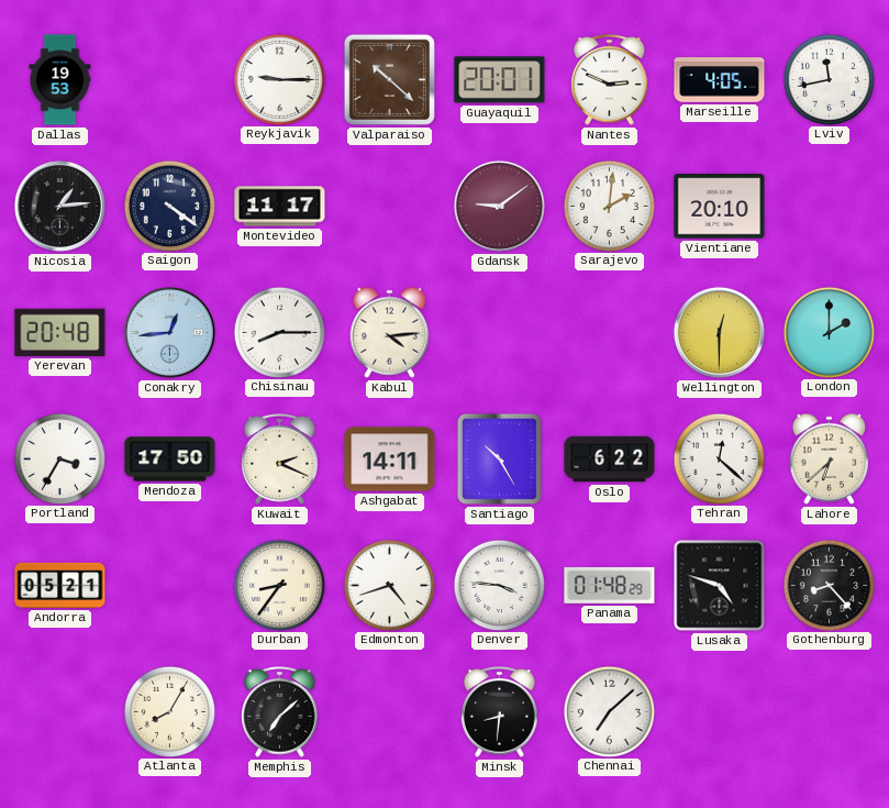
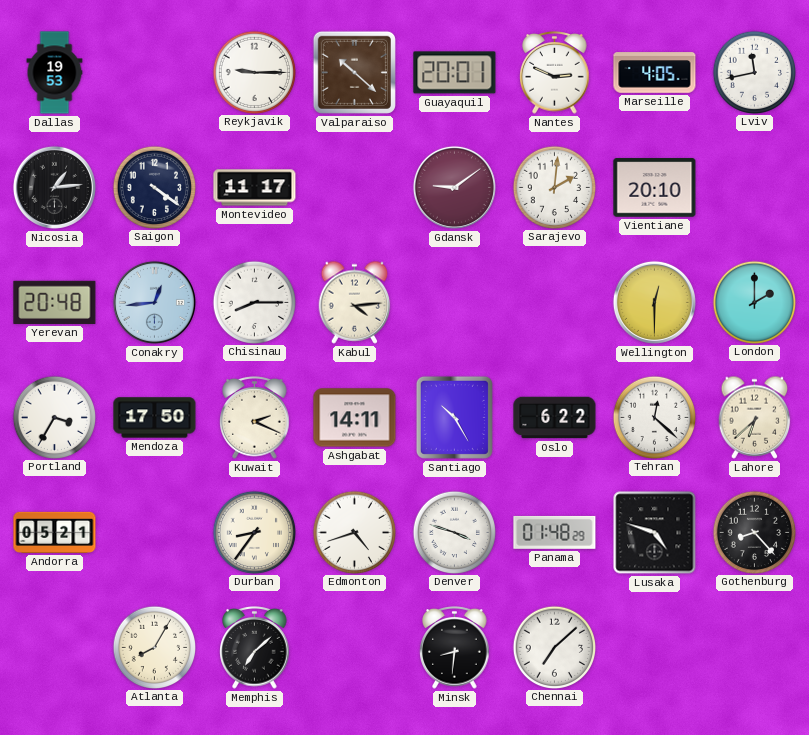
Denver: 3:46 -> 3:48
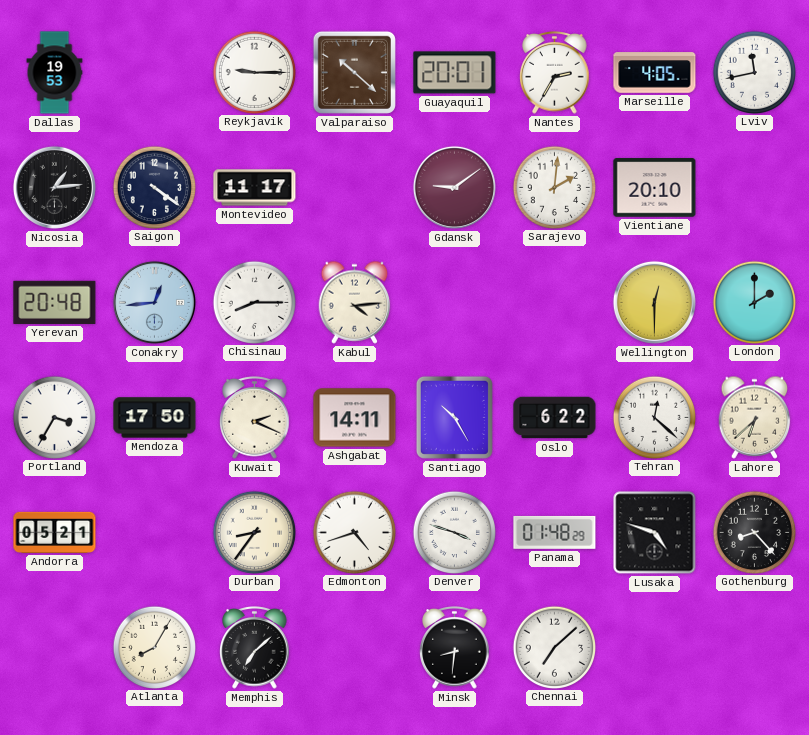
Nantes: 2:49 -> 2:35
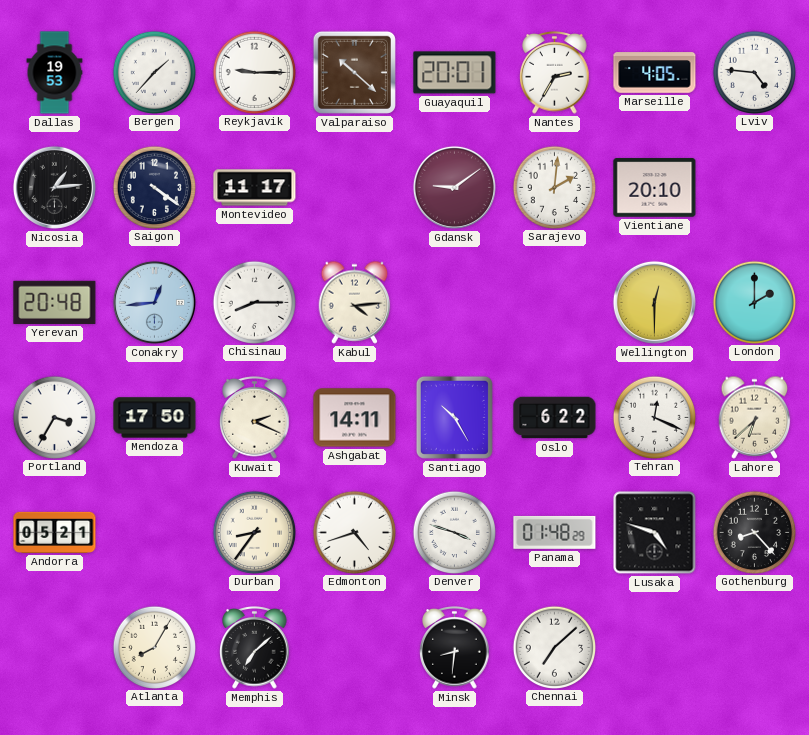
Bergen: none -> 1:37
Lviv: 11:43 -> 4:46
Tehran: 12:22 -> 12:19
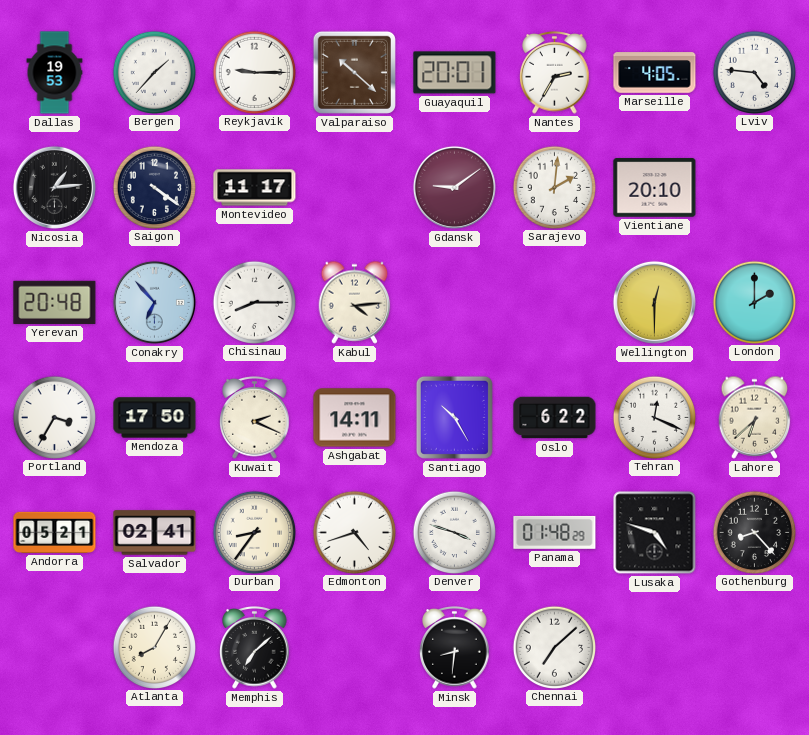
Conakry: 12:44 -> 6:53
Salvador: none -> 02:41
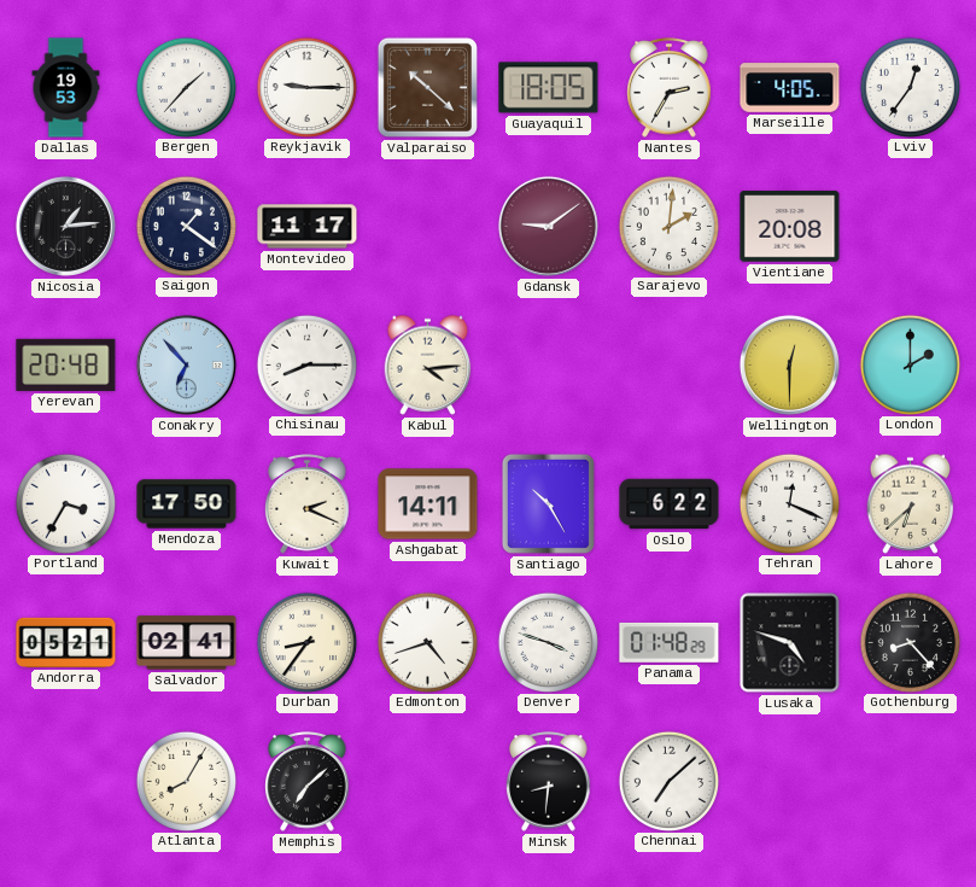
Guayaquil: 20:01 -> 18:05
Lviv: 4:46 -> 12:36
Saigon: 4:21 -> 1:21
Vientiane: 20:10 -> 20:08
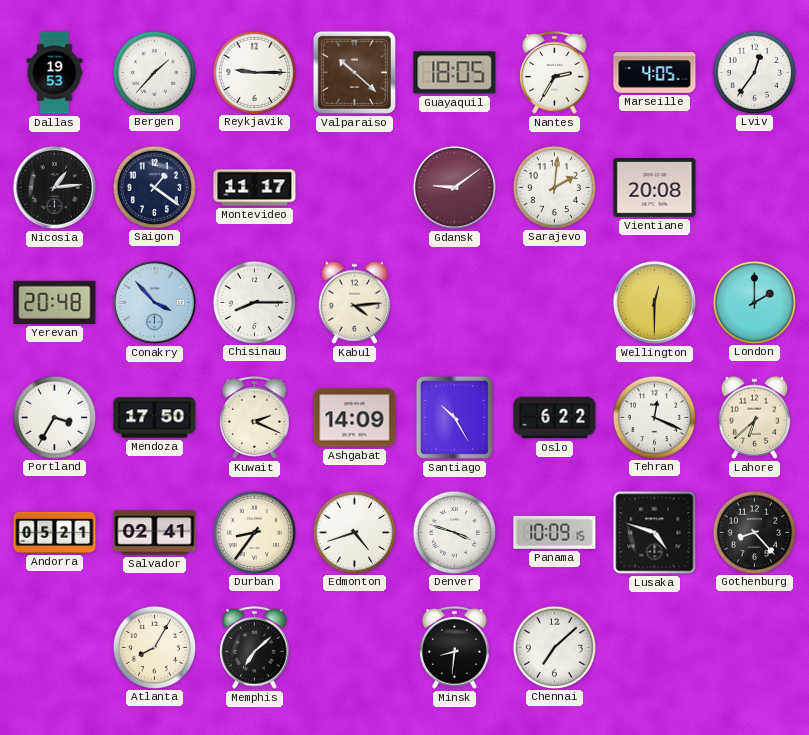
Conakry: 6:53 -> 3:53
Ashgabat: 14:11 -> 14:09
Panama: 01:48 -> 10:09
